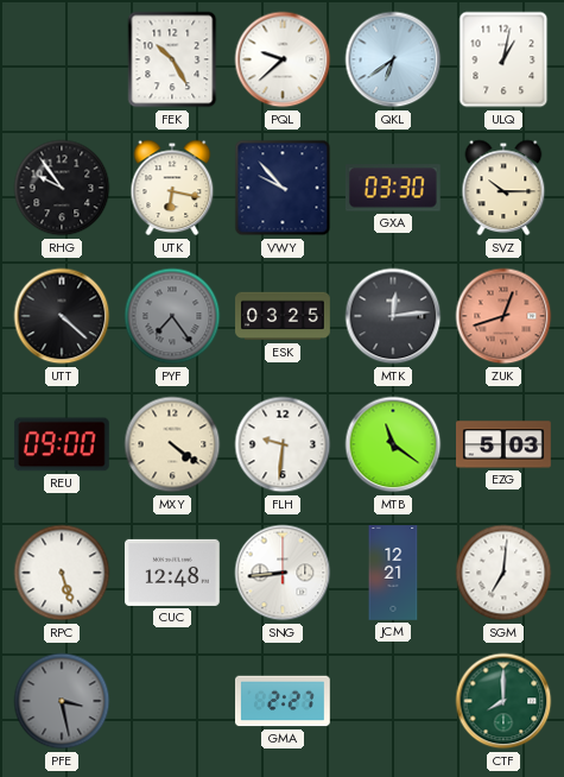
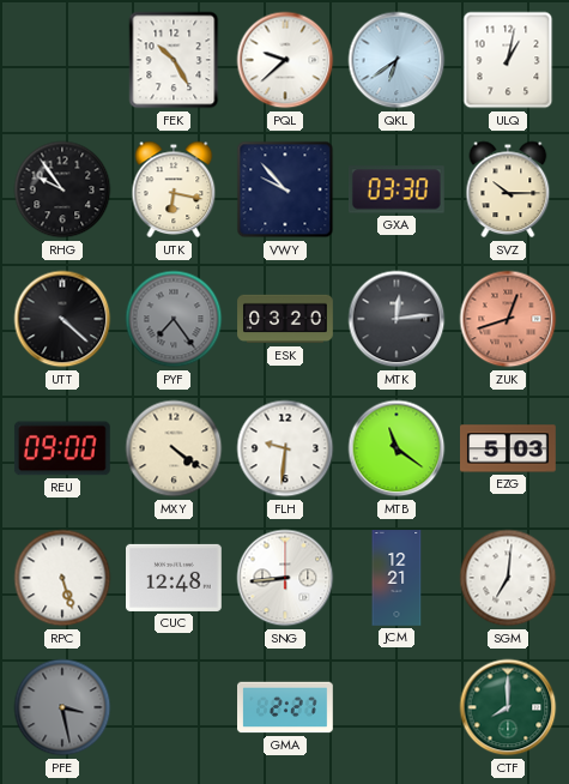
ESK: 03:25 -> 03:20
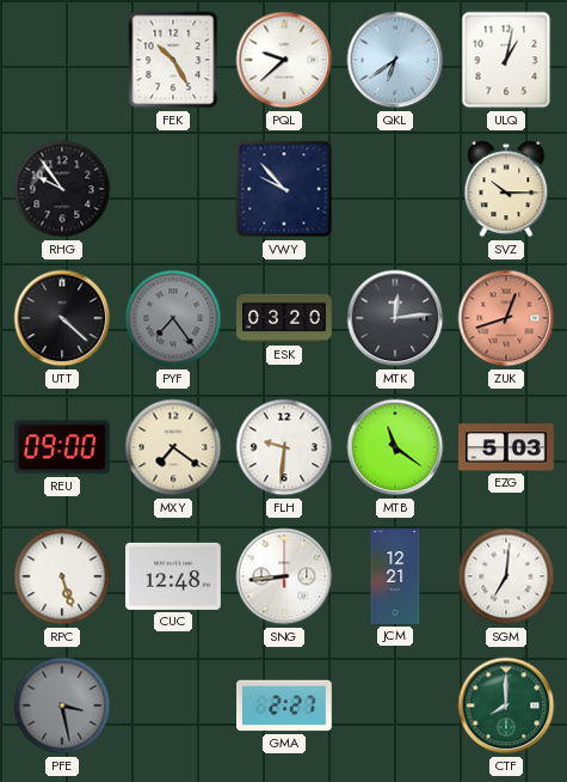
UTK: 6:17 -> none
GXA: 03:30 -> none
MXY: 4:21 -> 7:21
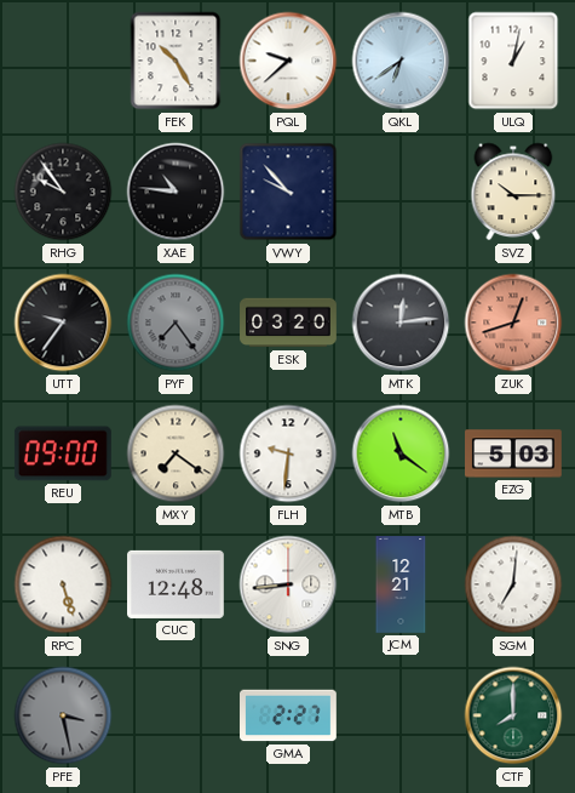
XAE: none -> 10:46
UTT: 4:22 -> 9:36
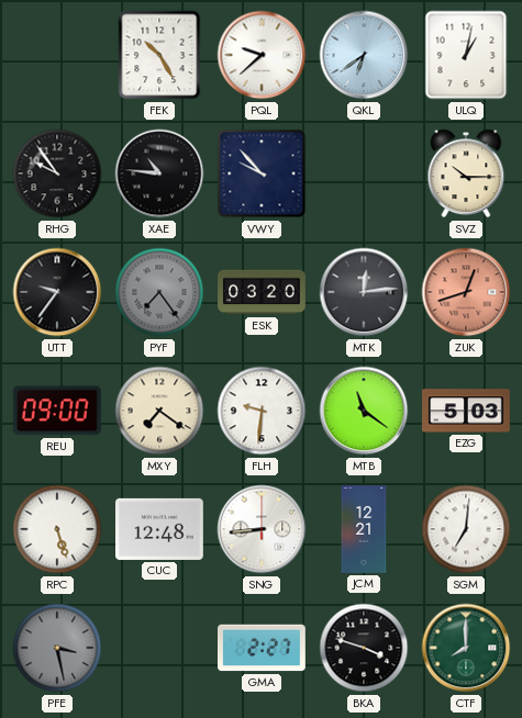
BKA: none -> 3:48
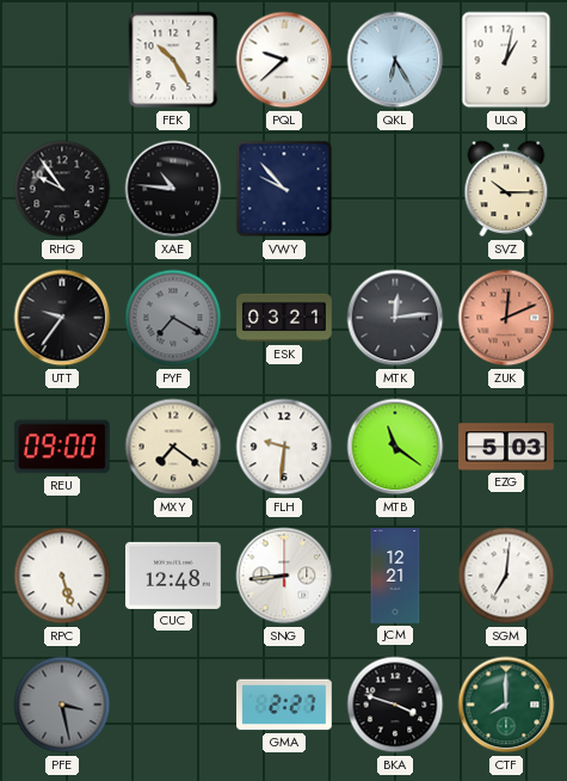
QKL: 6:39 -> 6:25
PYF: 7:24 -> 7:20
ESK: 03:20 -> 03:21
ZUK: 12:42 -> 12:11
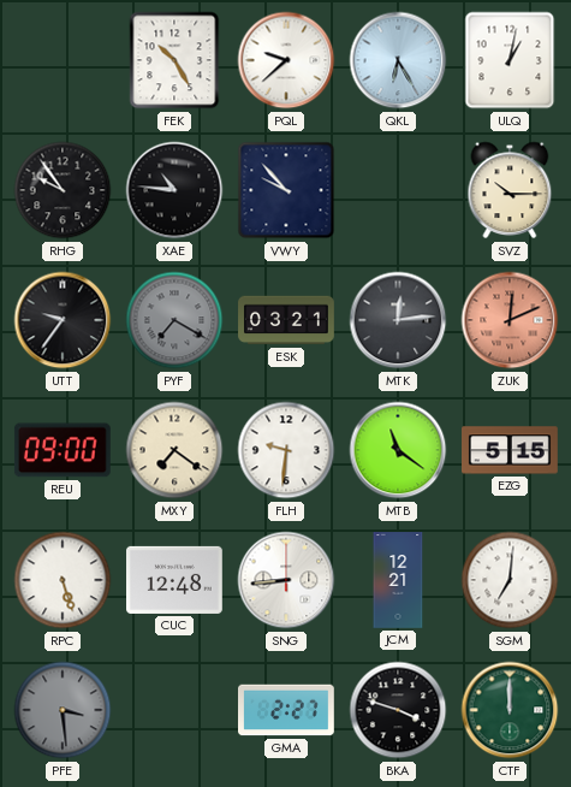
EZG: 5:03 -> 5:15
PFE: 3:28 -> 3:29
CTF: 8:00 -> 12:00
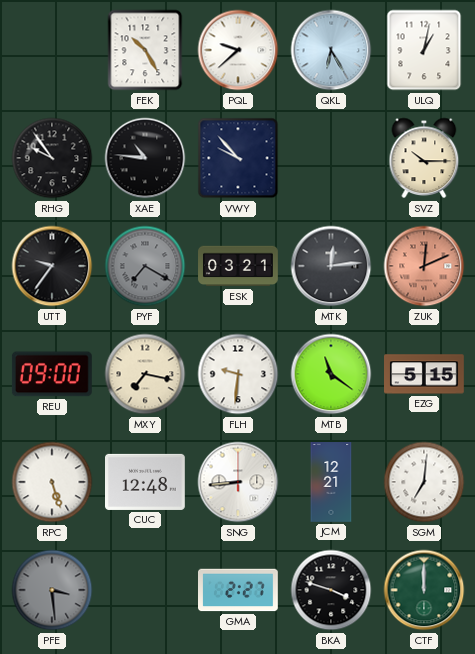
MXY: 7:21 -> 7:17
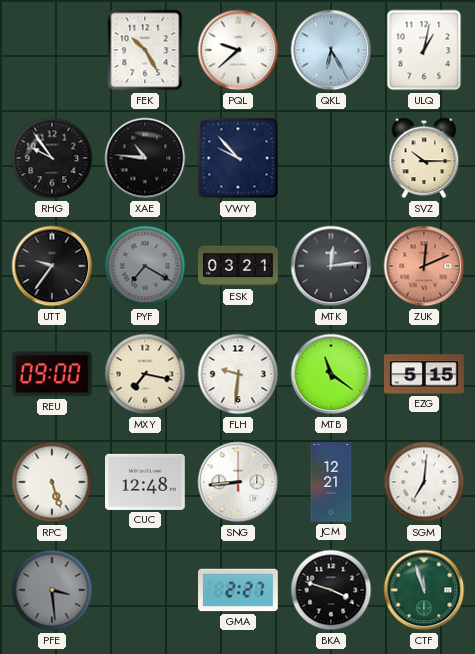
CTF: 12:00 -> 11:57
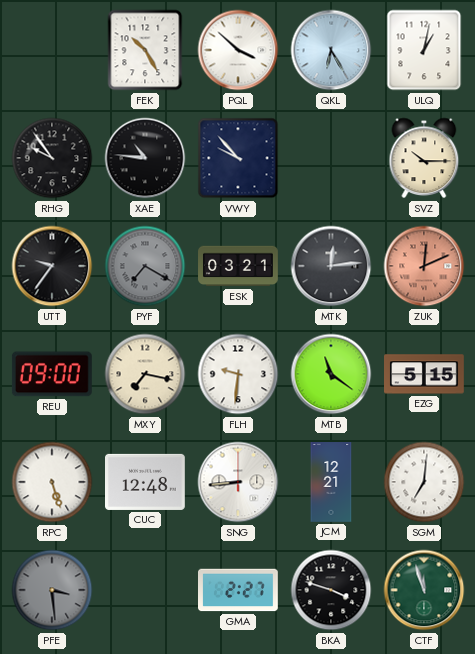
PQL: 9:38 -> 3:52
